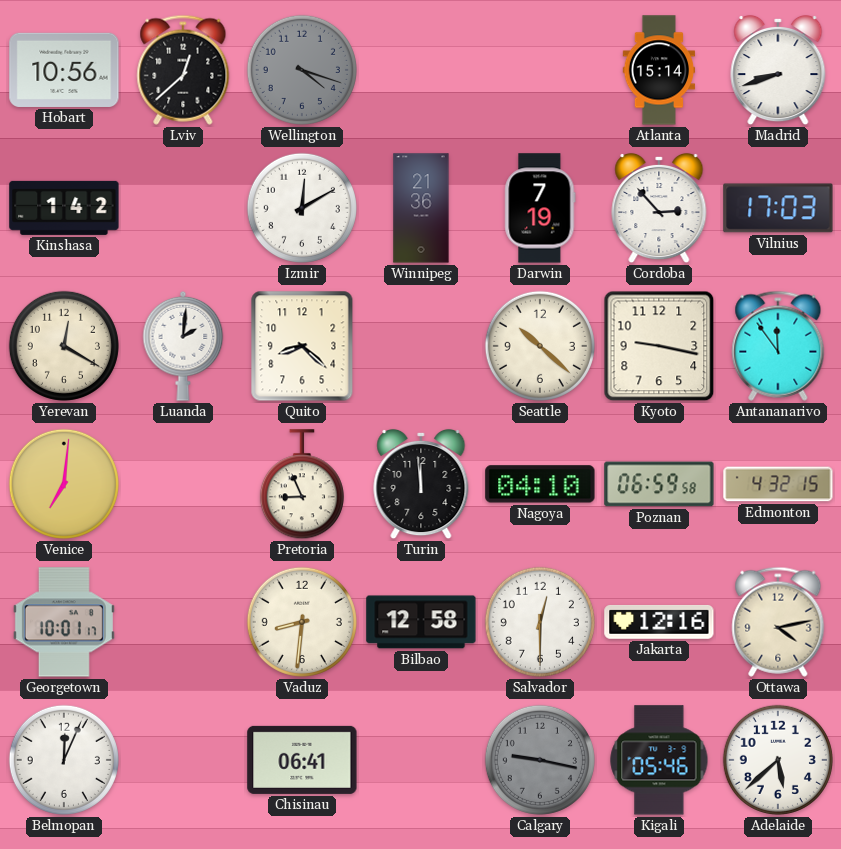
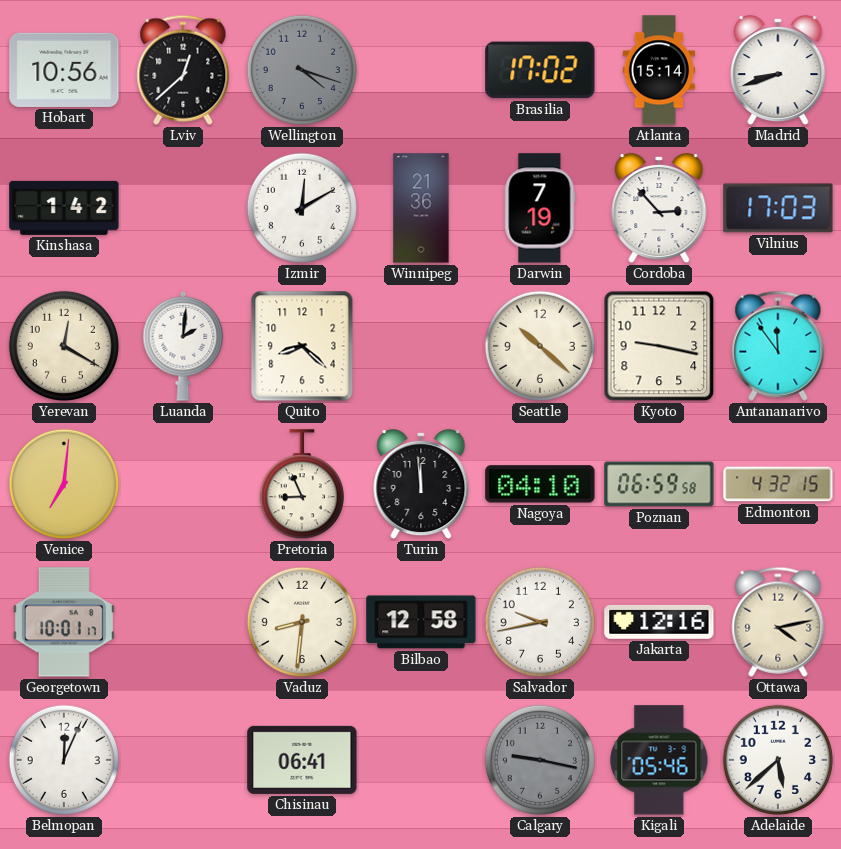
Brasilia: none -> 17:02
Salvador: 12:30 -> 9:43
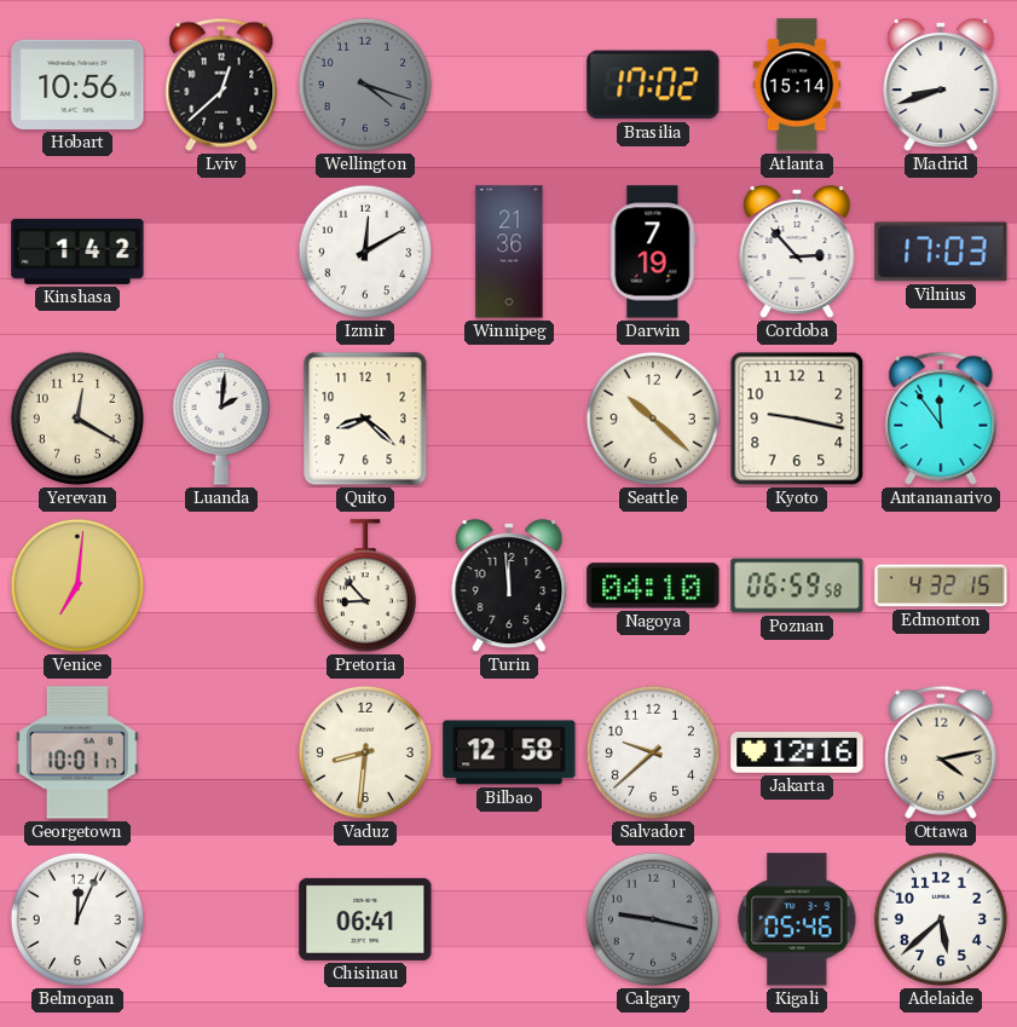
Pretoria: 8:56 -> 8:53
Salvador: 9:43 -> 9:38
